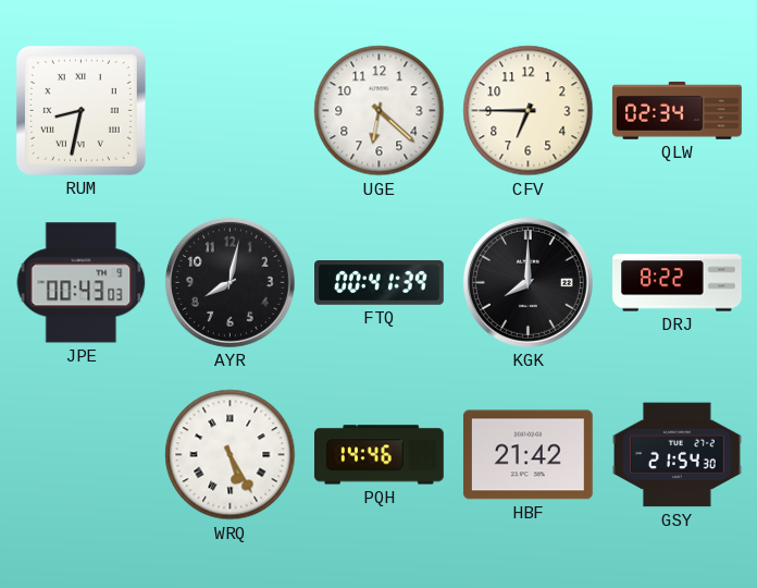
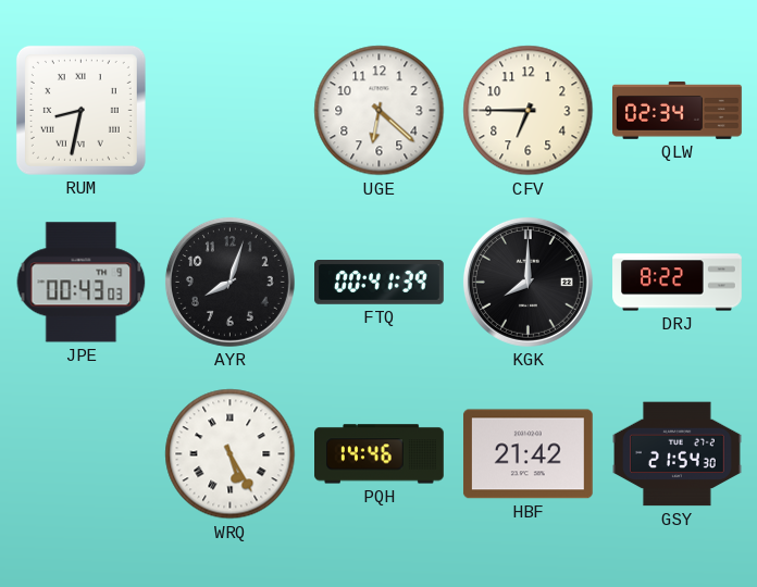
AYR: 8:02 -> 8:03
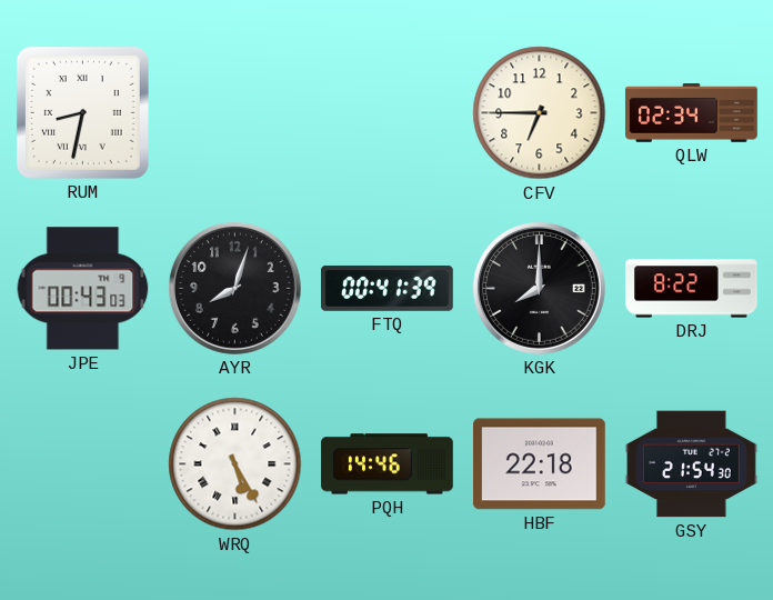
UGE: 6:22 -> none
HBF: 21:42 -> 22:18
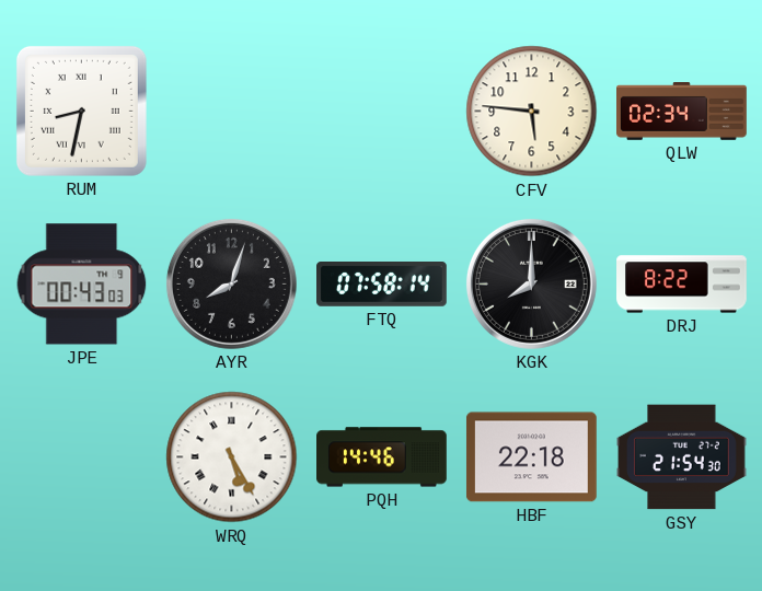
CFV: 6:45 -> 5:46
FTQ: 00:41 -> 07:58
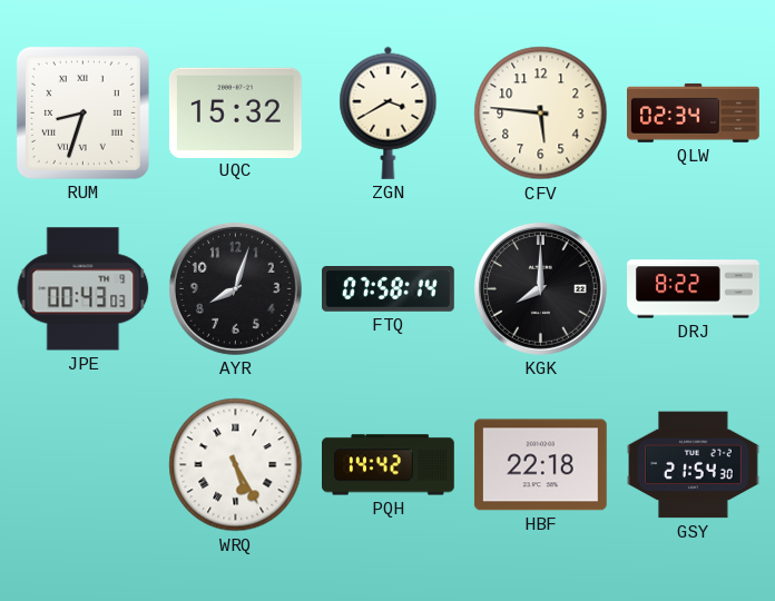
RUM: 8:32 -> 8:33
UQC: none -> 15:32
ZGN: none -> 3:40
PQH: 14:46 -> 14:42
